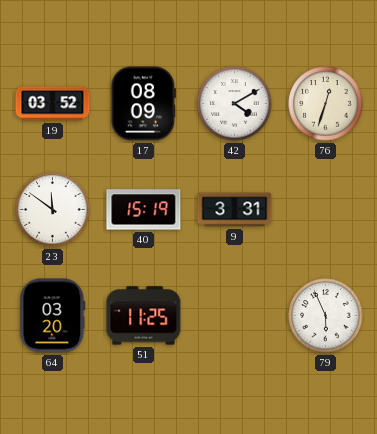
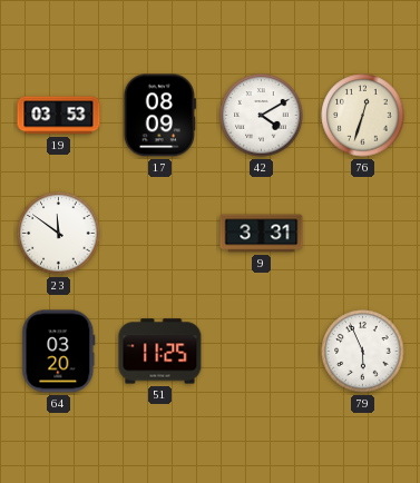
19: 03:52 -> 03:53
40: 15:19 -> none
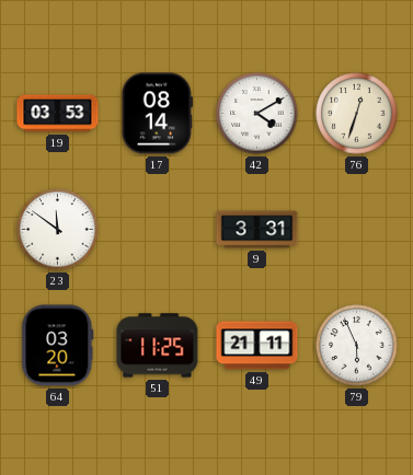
17: 08:09 -> 08:14
49: none -> 21:11
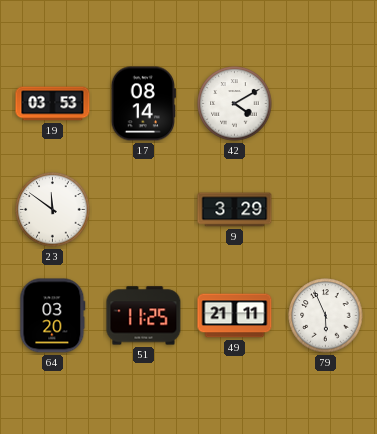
76: 12:33 -> none
9: 3:31 -> 3:29
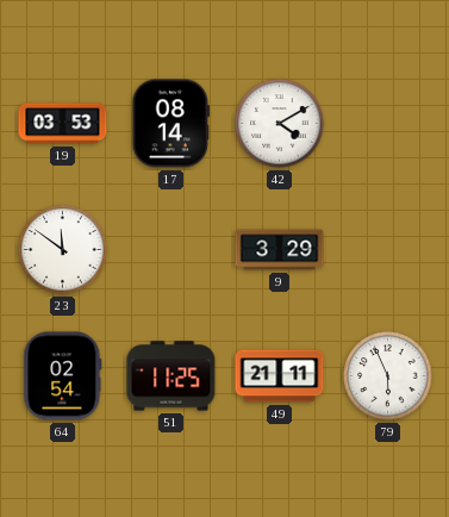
64: 03:20 -> 02:54
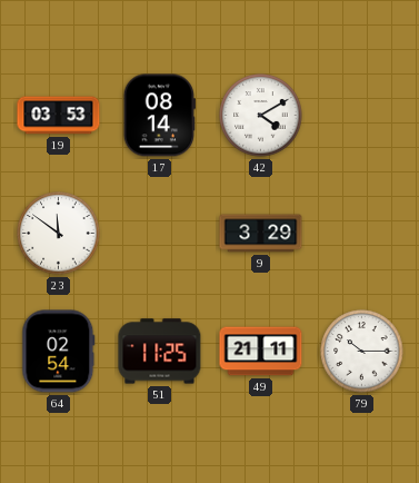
79: 5:56 -> 10:15
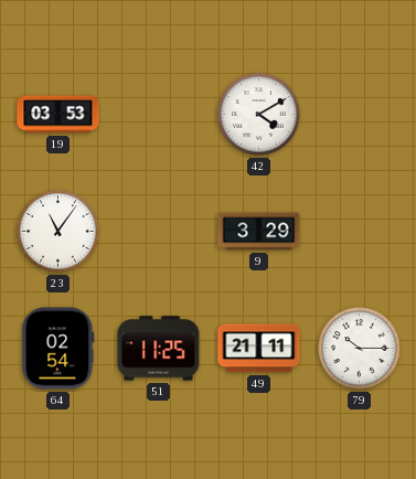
17: 08:14 -> none
23: 11:51 -> 11:06
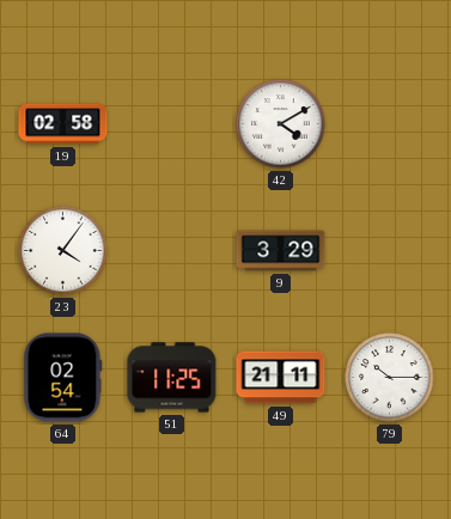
19: 03:53 -> 02:58
23: 11:06 -> 4:06
